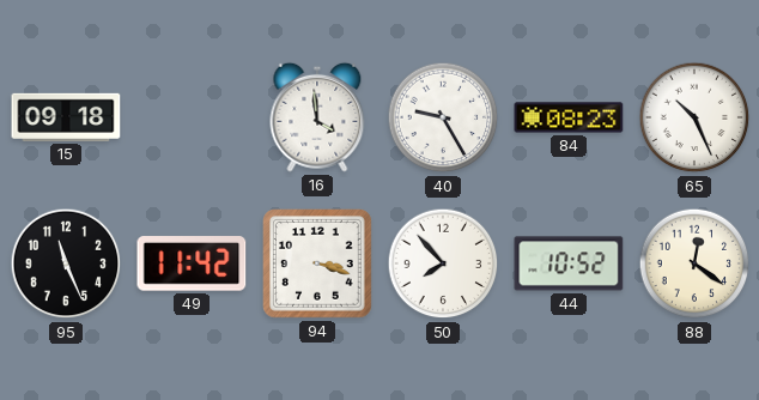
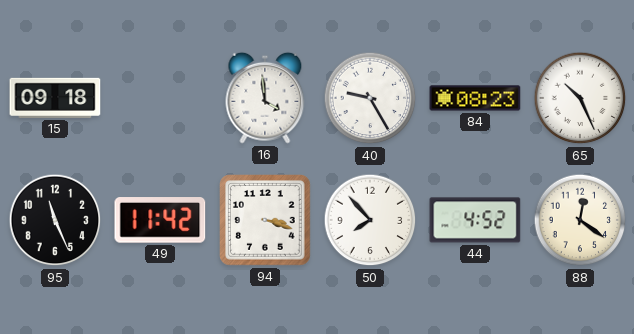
44: 10:52 -> 4:52
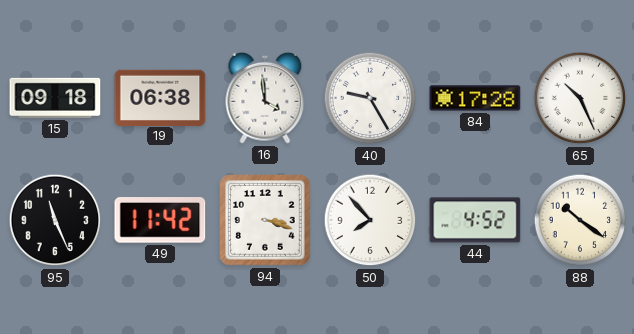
19: none -> 06:38
84: 08:23 -> 17:28
88: 12:21 -> 10:21
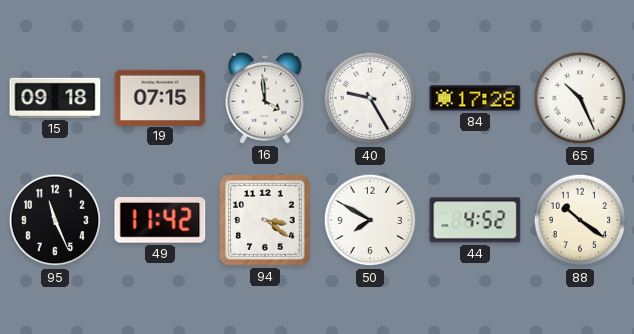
19: 06:38 -> 07:15
94: 3:18 -> 3:21
50: 7:53 -> 7:50
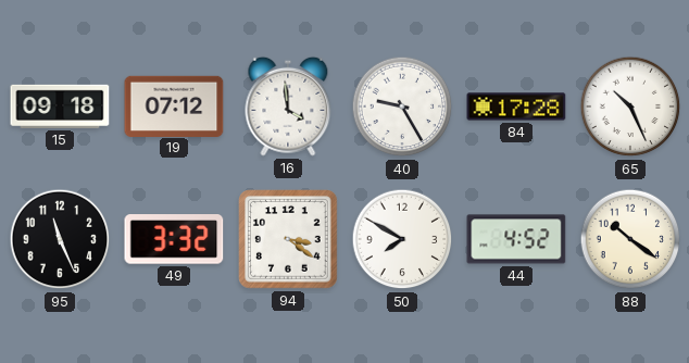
19: 07:15 -> 07:12
49: 11:42 -> 3:32
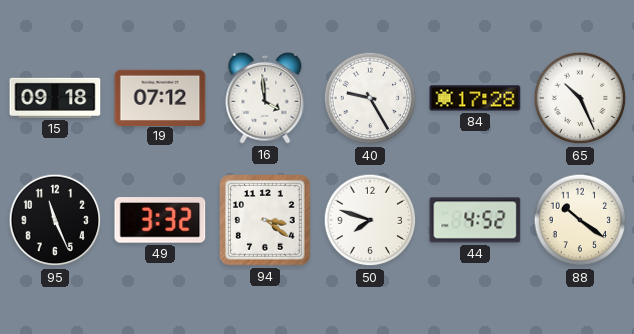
50: 7:50 -> 7:48
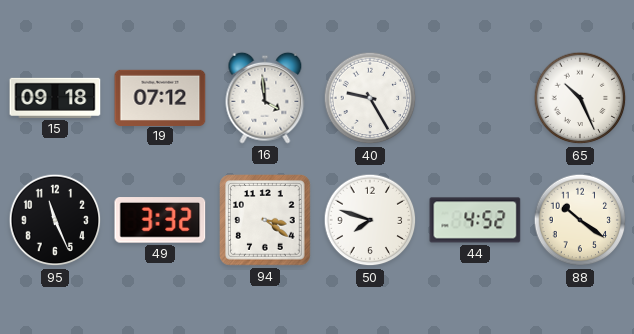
84: 17:28 -> none
